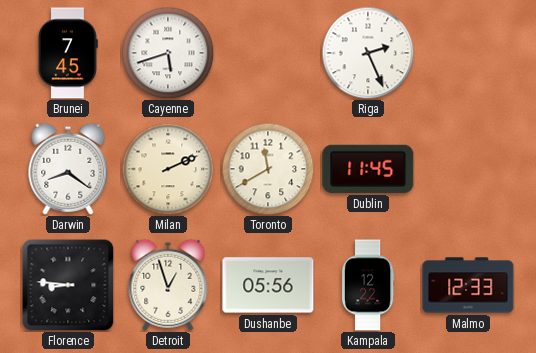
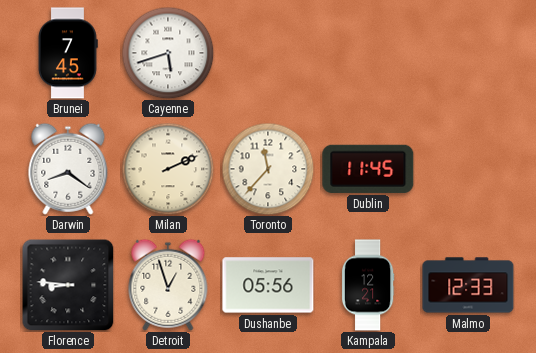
Riga: 2:26 -> none
Toronto: 11:40 -> 11:37
Kampala: 12:22 -> 12:21
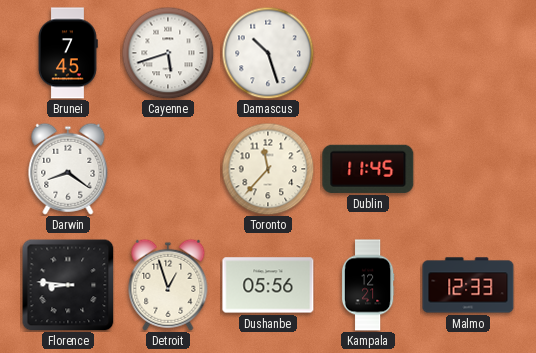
Damascus: none -> 10:27
Milan: 2:11 -> none
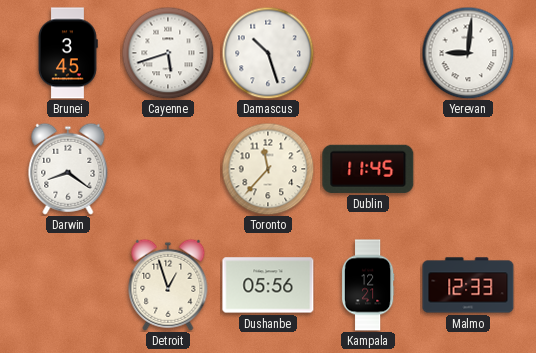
Brunei: 7:45 -> 3:45
Yerevan: none -> 9:01
Florence: 8:46 -> none
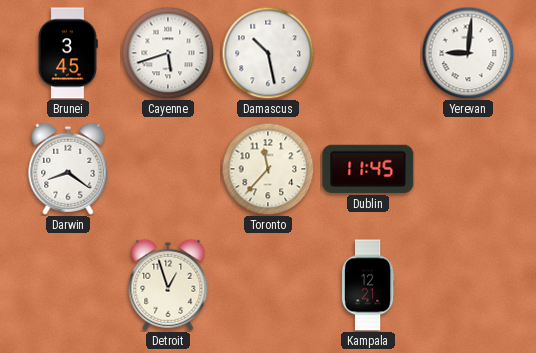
Damascus: 10:27 -> 10:28
Dushanbe: 05:56 -> none
Malmo: 12:33 -> none
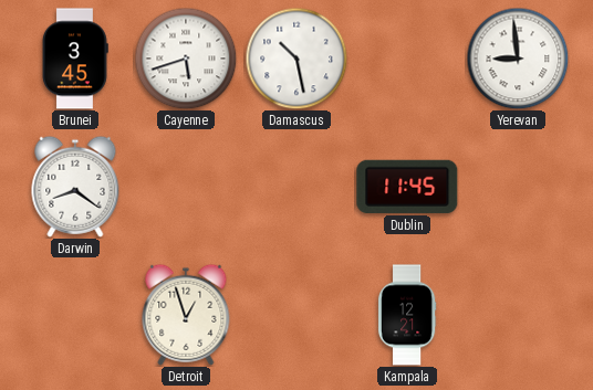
Yerevan: 9:01 -> 8:59
Toronto: 11:37 -> none
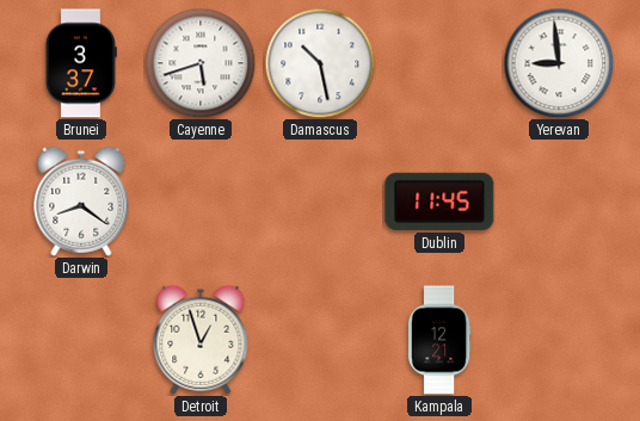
Brunei: 3:45 -> 3:37
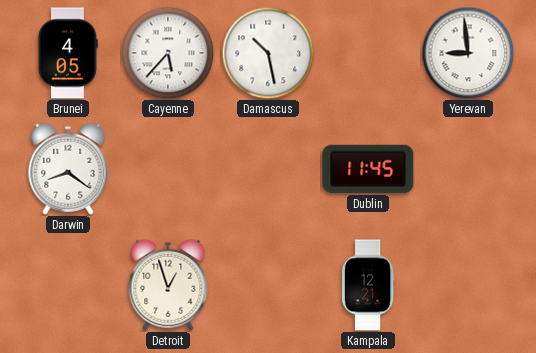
Brunei: 3:37 -> 4:05
Cayenne: 5:42 -> 5:37
